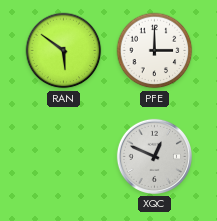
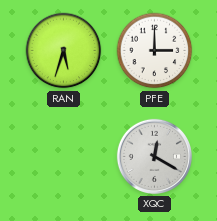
RAN: 5:51 -> 5:33
XQC: 12:49 -> 12:20
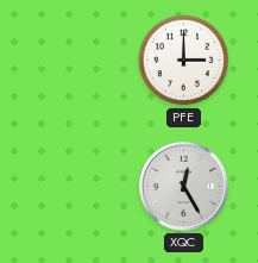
RAN: 5:33 -> none
XQC: 12:20 -> 12:25
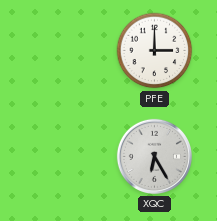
XQC: 12:25 -> 6:25
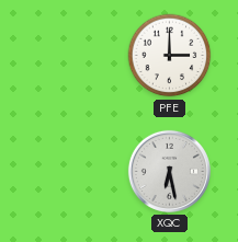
XQC: 6:25 -> 6:28
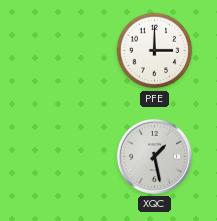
XQC: 6:28 -> 1:28
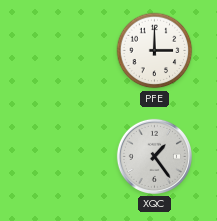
XQC: 1:28 -> 1:24
